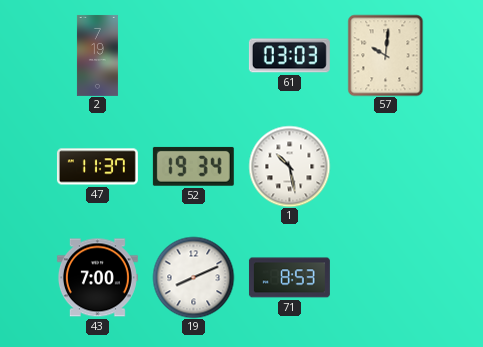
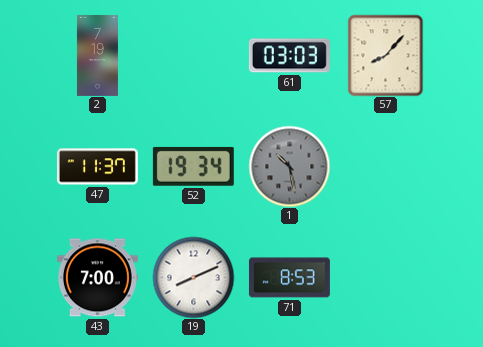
57: 10:01 -> 8:07
1 dial: white -> grey
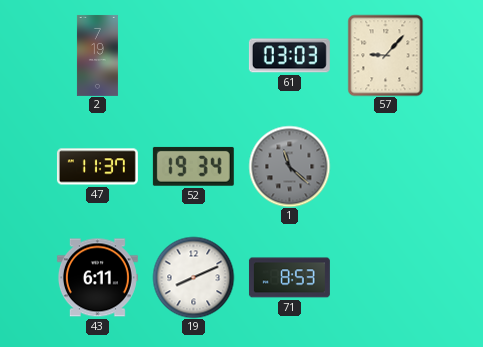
57: 8:07 -> 9:07
1: 10:28 -> 11:22
43: 7:00 -> 6:11
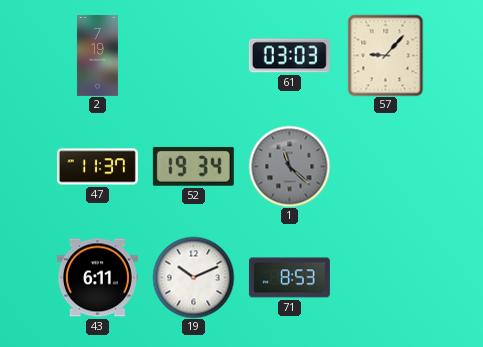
19: 8:11 -> 10:11
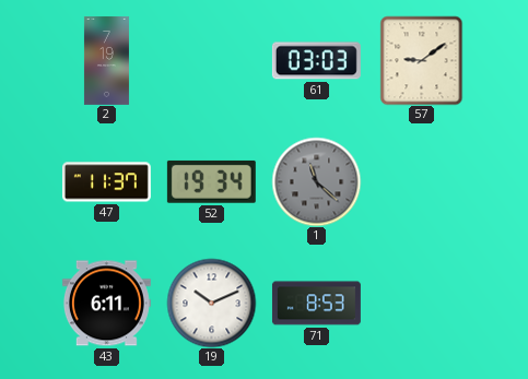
57: 9:07 -> 9:09
